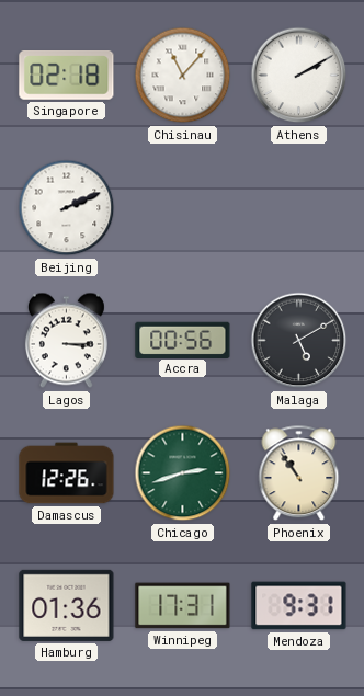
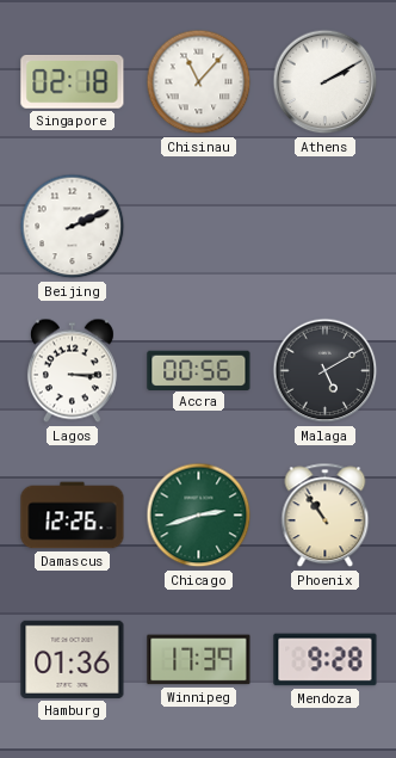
Winnipeg: 17:31 -> 17:39
Mendoza: 9:31 -> 9:28
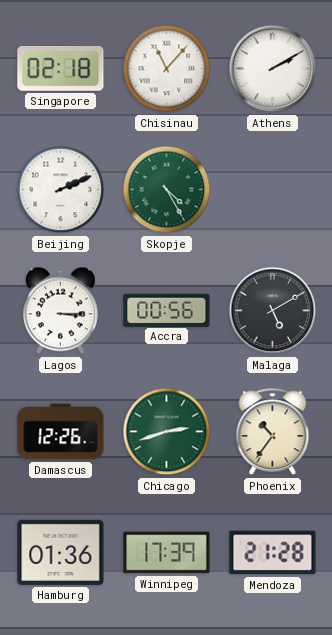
Skopje: none -> 4:25
Phoenix: 10:54 -> 10:36
Mendoza: 9:28 -> 21:28
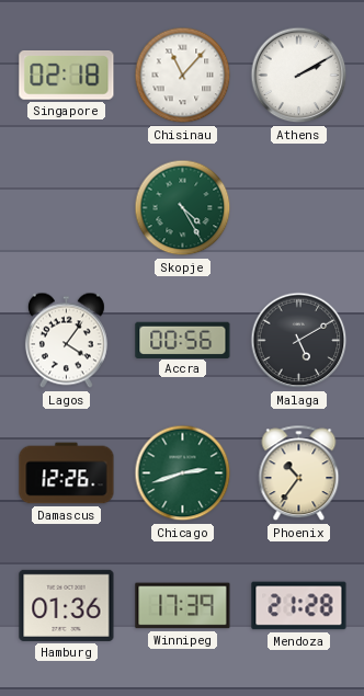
Beijing: 2:11 -> none
Lagos: 3:15 -> 4:06
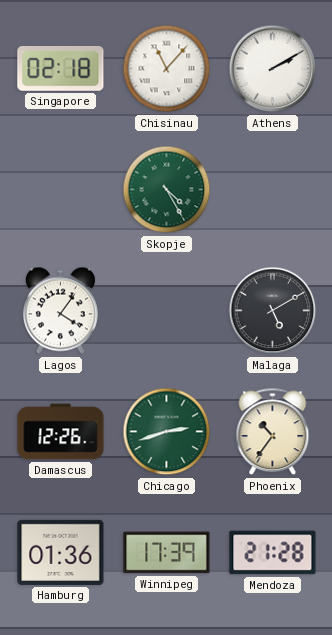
Accra: 00:56 -> none
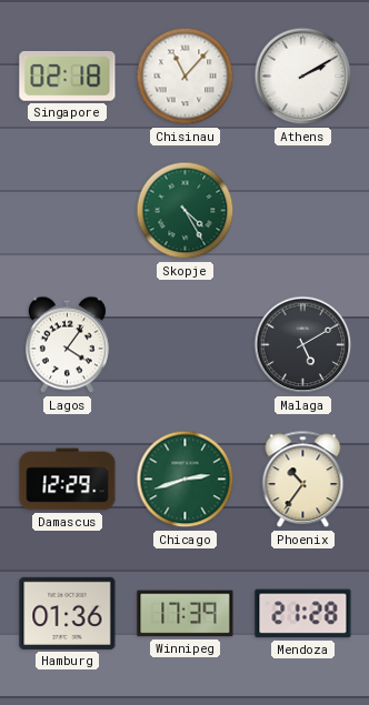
Damascus: 12:26 -> 12:29
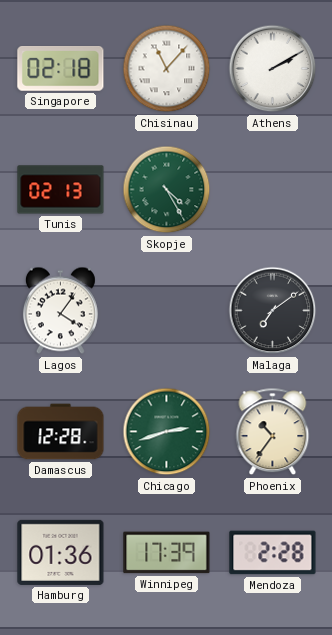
Tunis: none -> 02:13
Malaga: 5:10 -> 7:09
Damascus: 12:29 -> 12:28
Mendoza: 21:28 -> 2:28
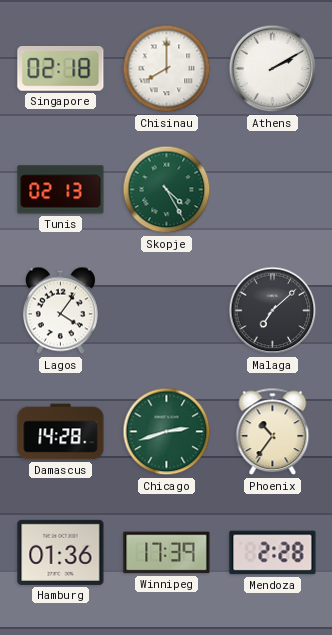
Chisinau: 11:07 -> 8:00
Malaga: 7:09 -> 7:08
Damascus: 12:28 -> 14:28
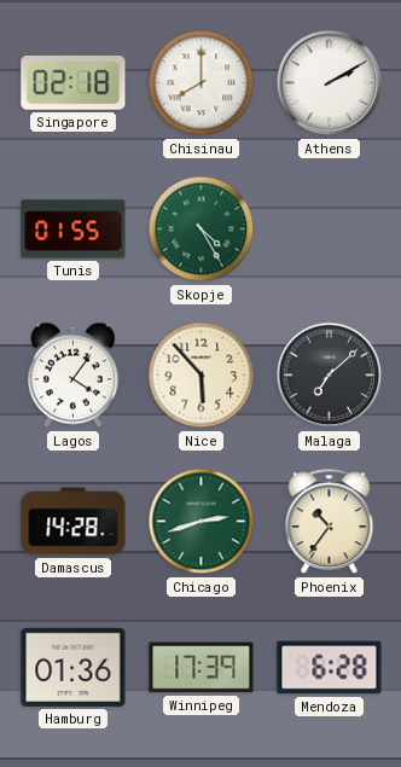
Tunis: 02:13 -> 01:55
Nice: none -> 5:53
Mendoza: 2:28 -> 6:28
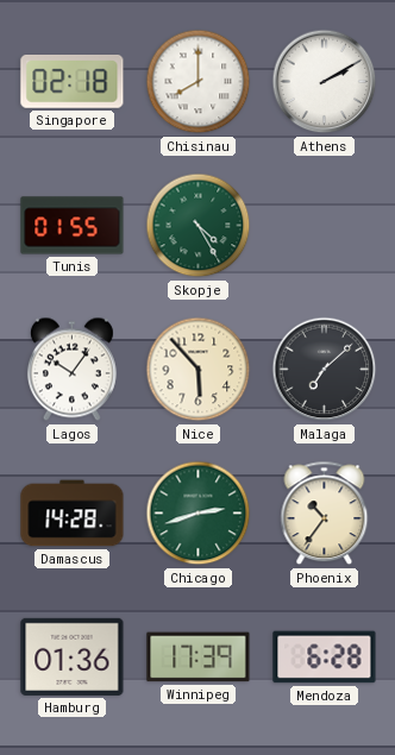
Lagos: 4:06 -> 10:06
